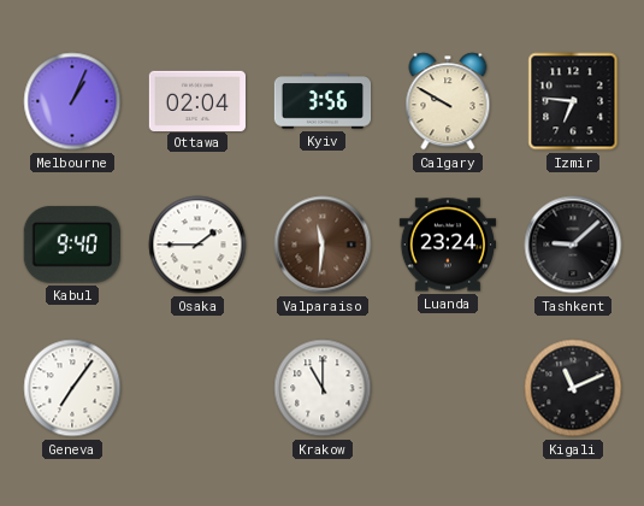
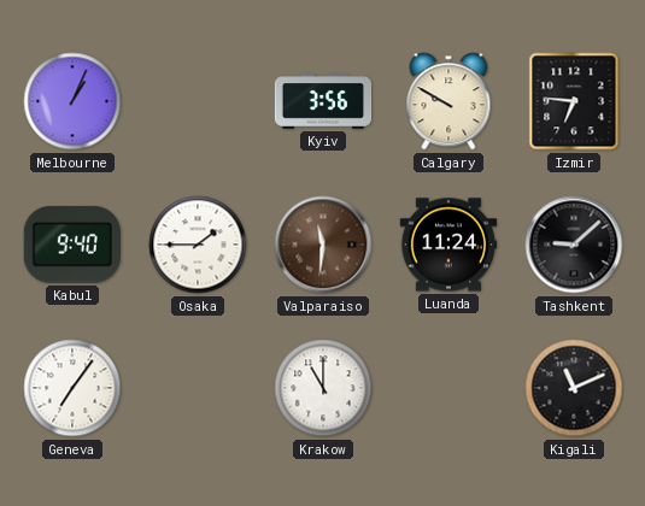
Ottawa: 02:04 -> none
Luanda: 23:24 -> 11:24
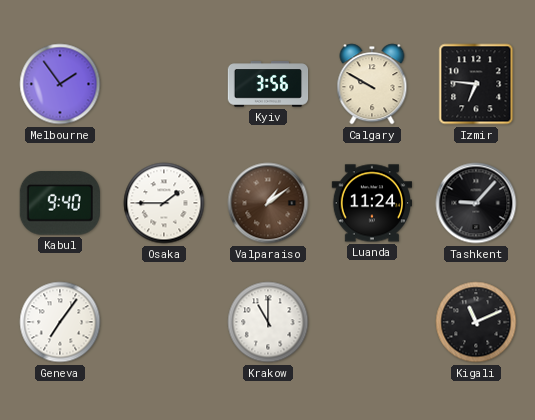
Melbourne: 1:04 -> 1:54
Valparaiso: 11:31 -> 1:09
Tashkent: 9:08 -> 9:07
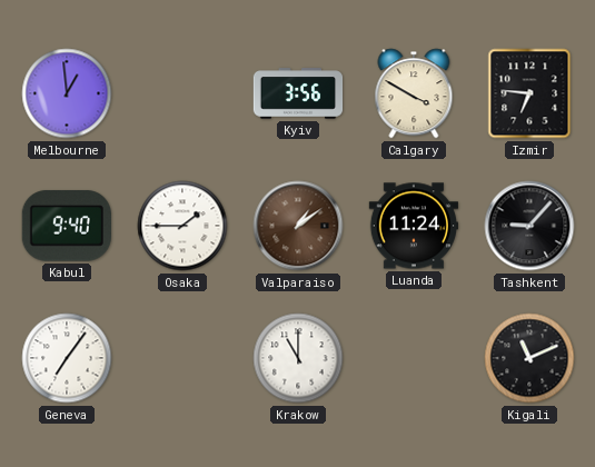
Melbourne: 1:54 -> 12:59
Calgary: 9:50 -> 3:50
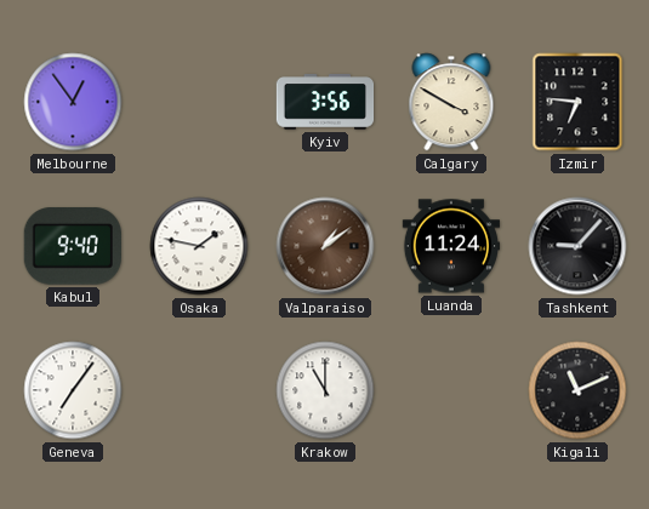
Melbourne: 12:59 -> 12:54
Osaka: 1:45 -> 1:47
